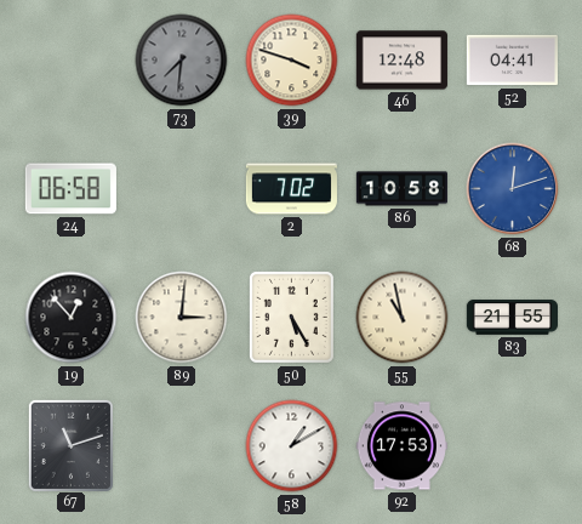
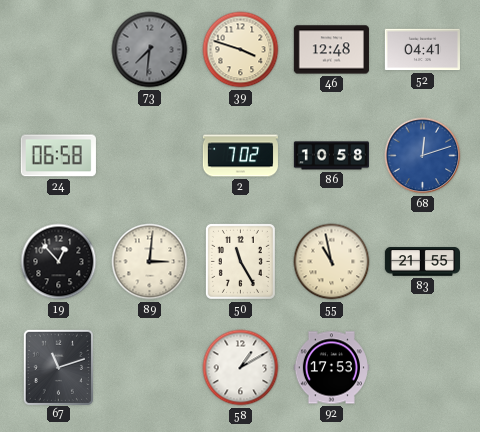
50: 5:25 -> 11:25
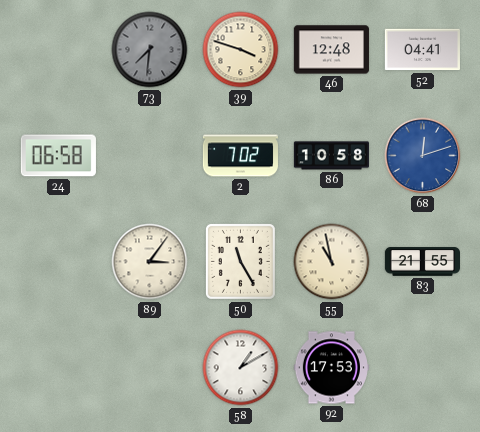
19: 12:53 -> none
89: 3:01 -> 3:06
67: 11:12 -> none
